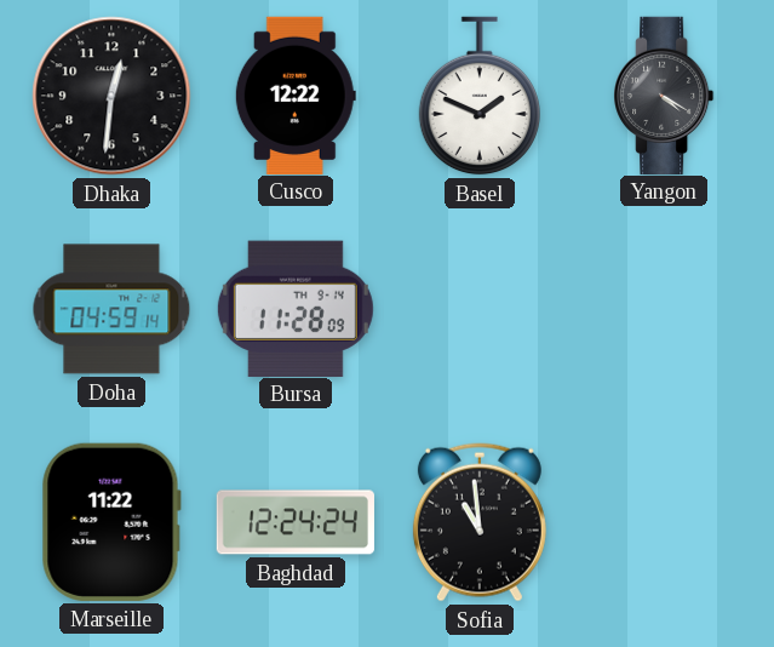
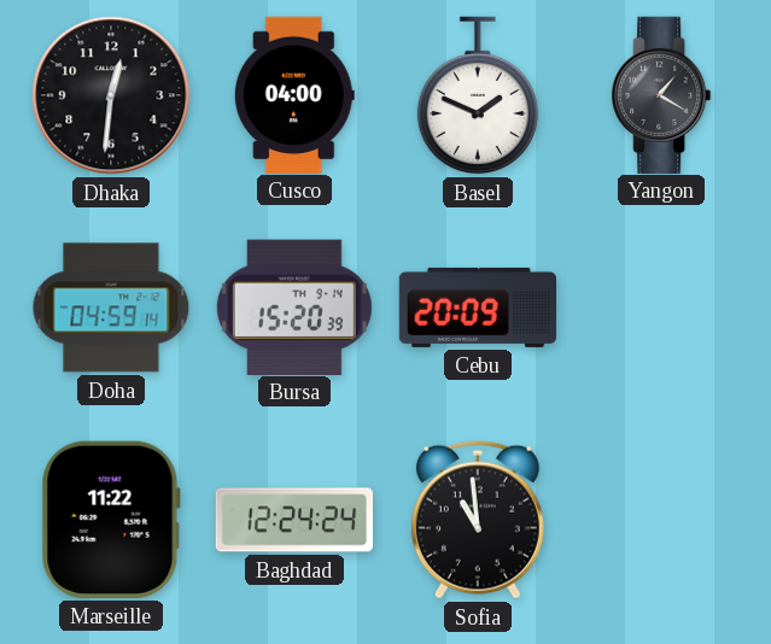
Cusco: 12:22 -> 04:00
Yangon: 4:20 -> 1:20
Bursa: 11:28 -> 15:20
Cebu: none -> 20:09
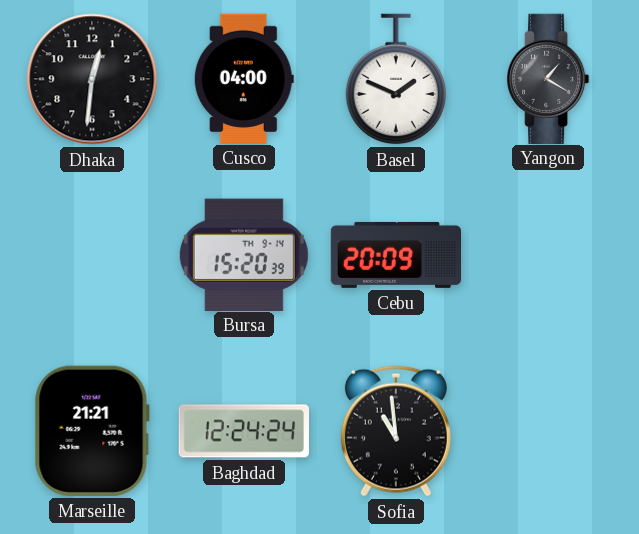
Doha: 04:59 -> none
Marseille: 11:22 -> 21:21
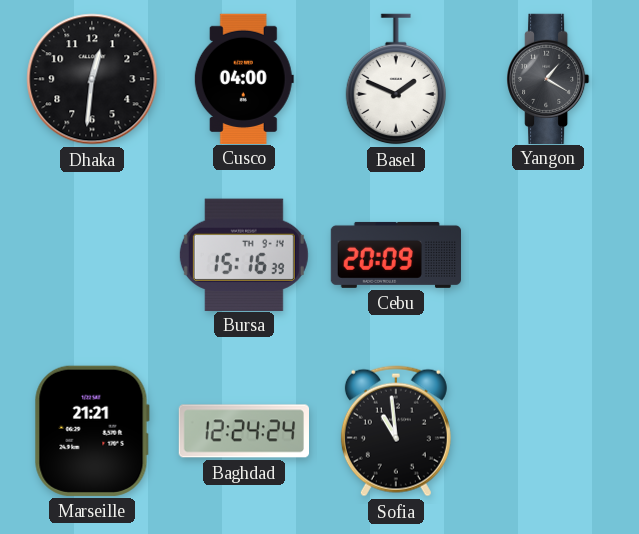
Bursa: 15:20 -> 15:16
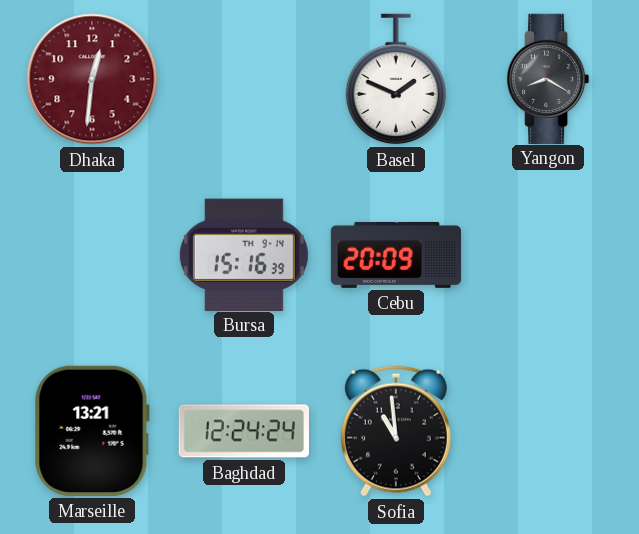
Dhaka dial: black -> burgundy
Cusco: 04:00 -> none
Yangon: 1:20 -> 8:20
Marseille: 21:21 -> 13:21
